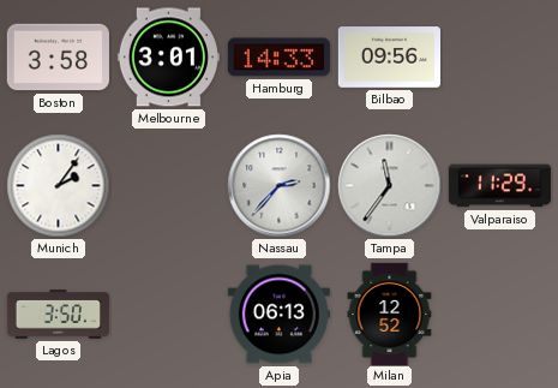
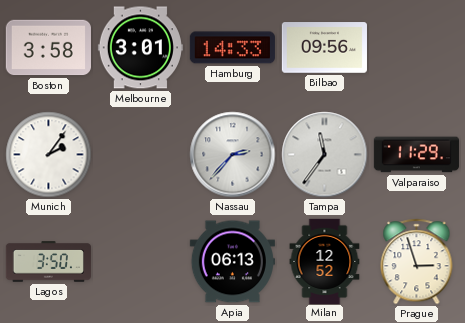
Prague: none -> 2:57
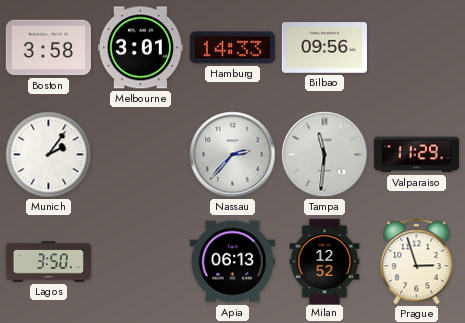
Tampa: 11:36 -> 11:31
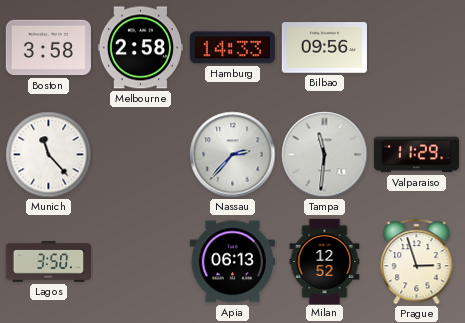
Melbourne: 3:01 -> 2:58
Munich: 2:06 -> 11:23
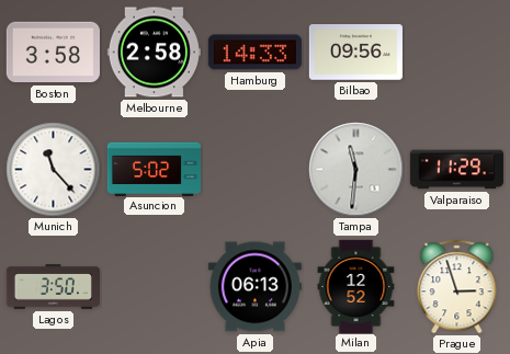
Asuncion: none -> 5:02
Nassau: 2:37 -> none
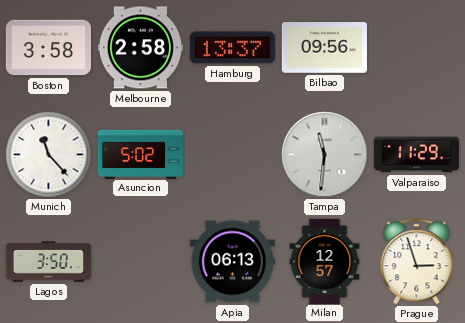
Hamburg: 14:33 -> 13:37
Milan: 12:52 -> 12:57
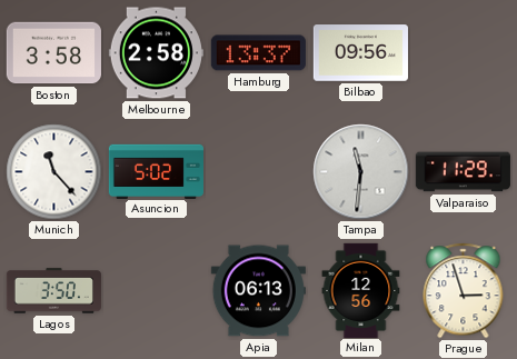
Milan: 12:57 -> 12:56
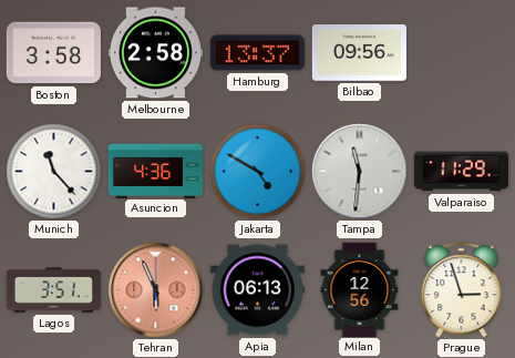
Asuncion: 5:02 -> 4:36
Jakarta: none -> 4:50
Lagos: 3:50 -> 3:51
Tehran: none -> 5:56
